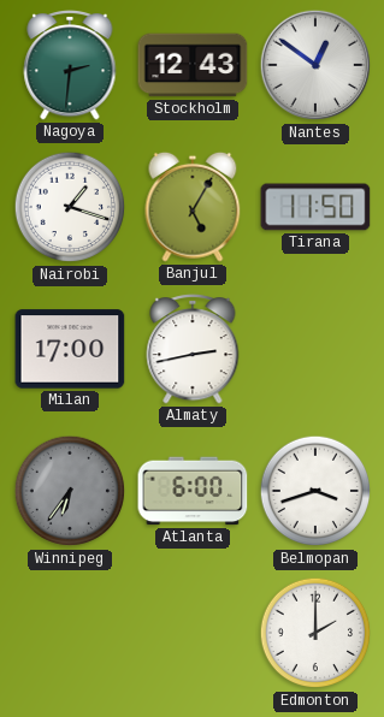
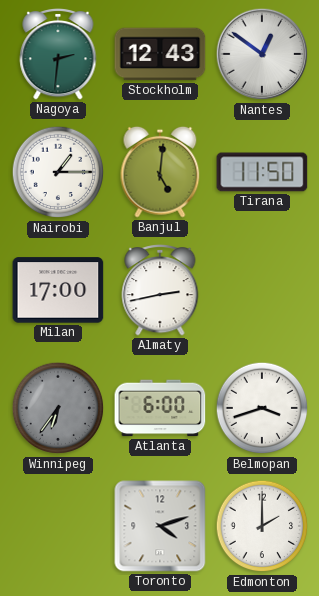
Nairobi: 1:18 -> 1:15
Banjul: 5:05 -> 5:01
Toronto: none -> 4:12
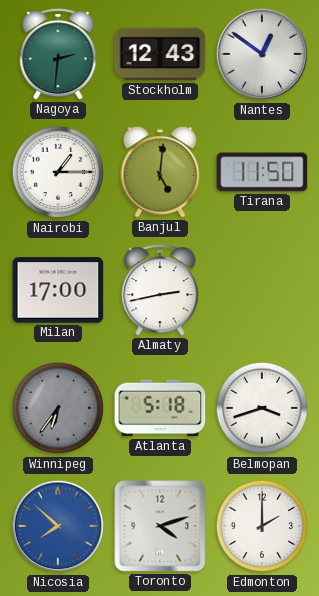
Atlanta: 6:00 -> 5:18
Nicosia: none -> 7:52
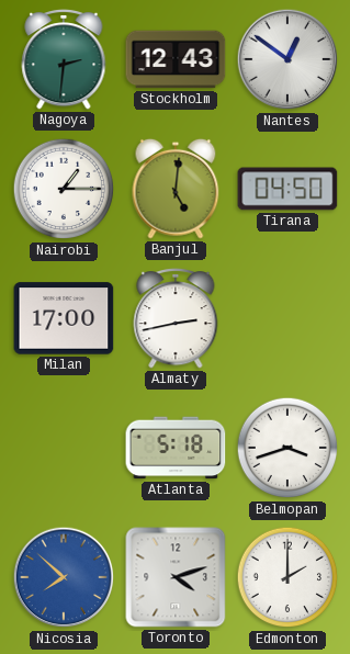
Tirana: 11:50 -> 04:50
Winnipeg: 6:36 -> none
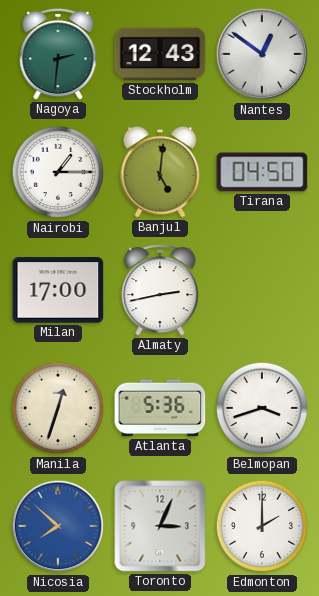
Manila: none -> 12:33
Atlanta: 5:18 -> 5:36
Toronto: 4:12 -> 3:04
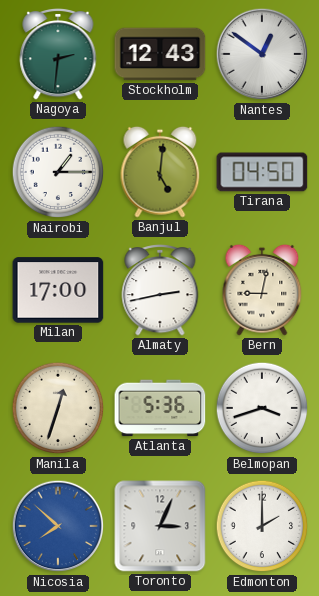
Bern: none -> 9:02
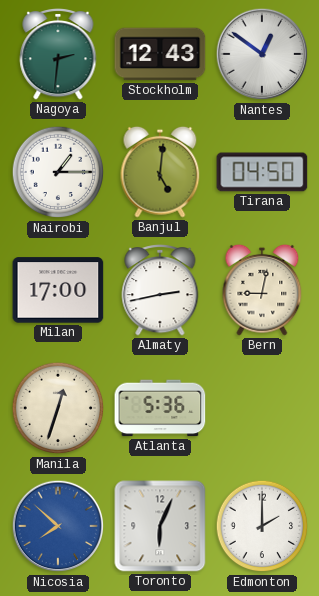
Belmopan: 3:42 -> none
Toronto: 3:04 -> 6:04
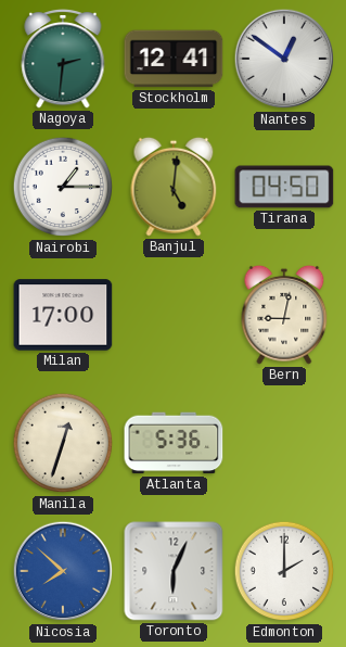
Stockholm: 12:43 -> 12:41
Almaty: 2:43 -> none
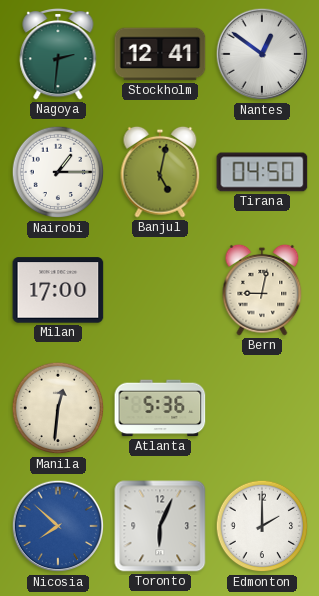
Banjul: 5:01 -> 5:02
Manila: 12:33 -> 12:31
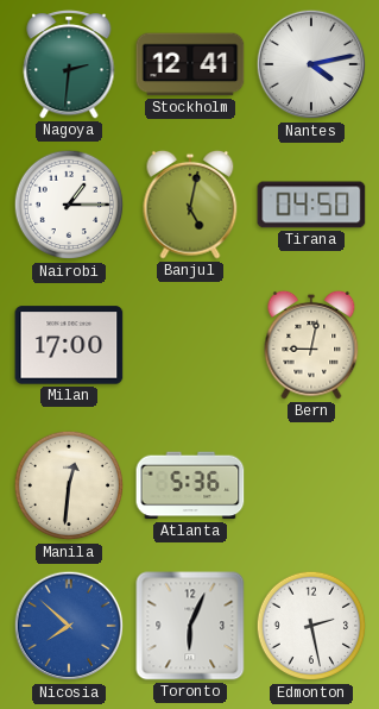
Nantes: 12:51 -> 4:13
Edmonton: 2:00 -> 2:28
